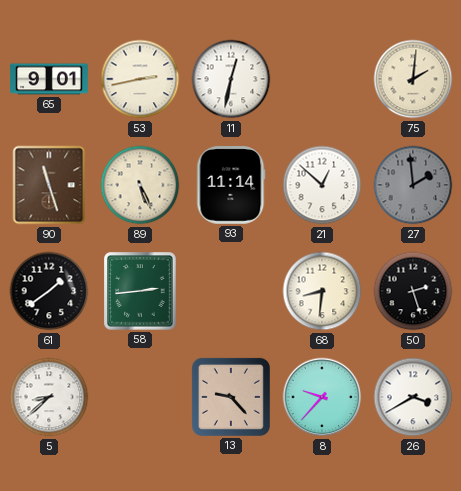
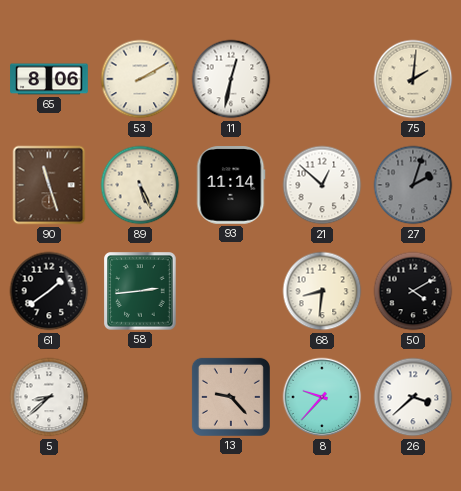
65: 9:01 -> 8:06
53: 2:43 -> 2:10
27: 1:59 -> 2:03
50: 2:27 -> 4:10
26: 3:40 -> 3:38
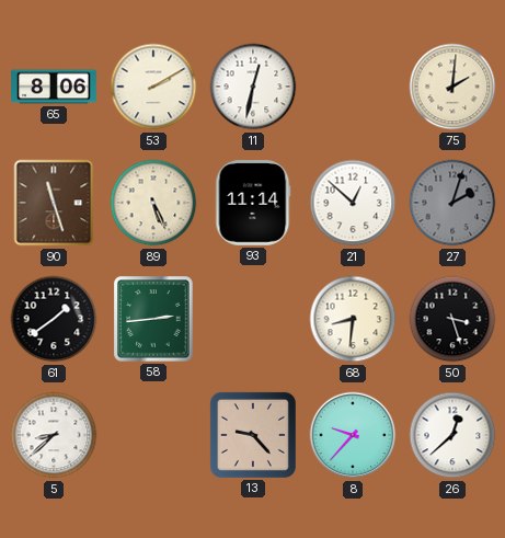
50: 4:10 -> 3:27
26: 3:38 -> 12:38
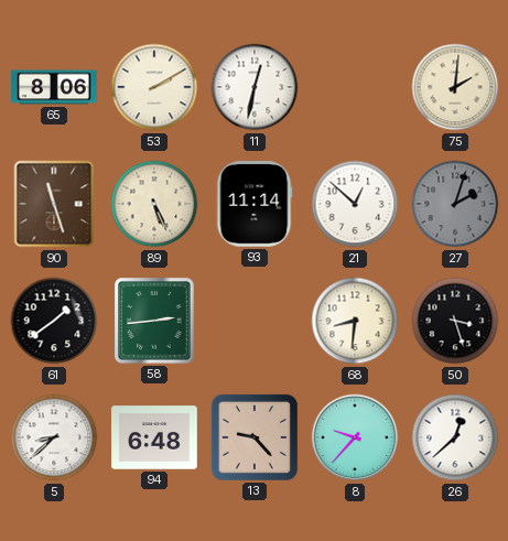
94: none -> 6:48
